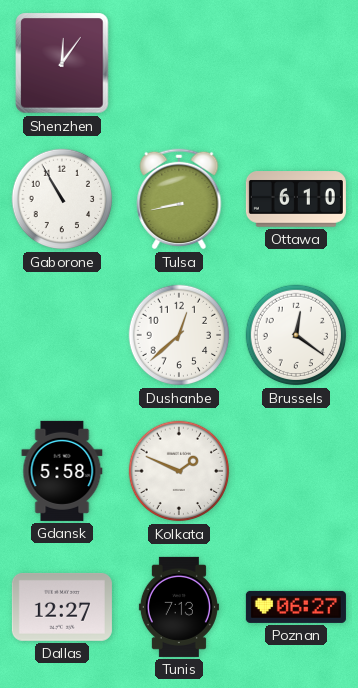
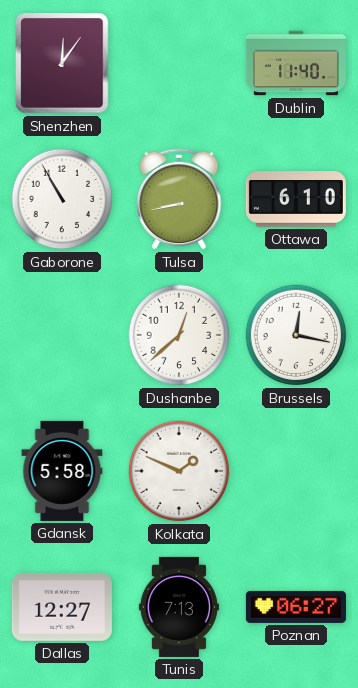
Dublin: none -> 11:40
Brussels: 12:21 -> 12:17
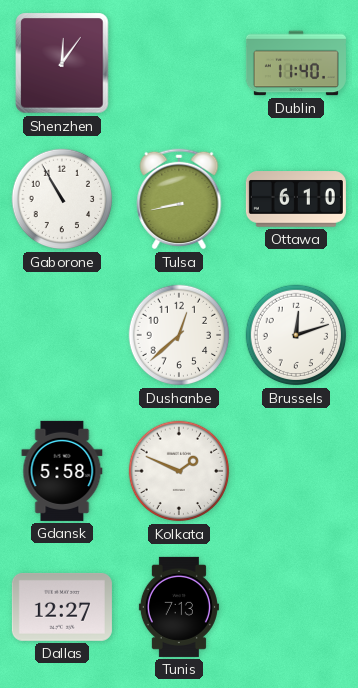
Brussels: 12:17 -> 12:12
Poznan: 06:27 -> none
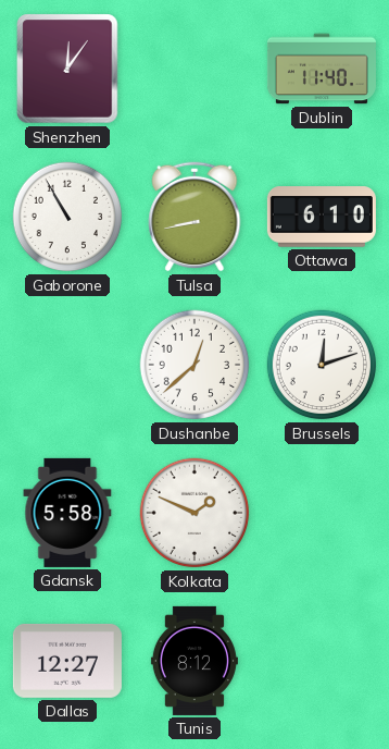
Tunis: 7:13 -> 8:12
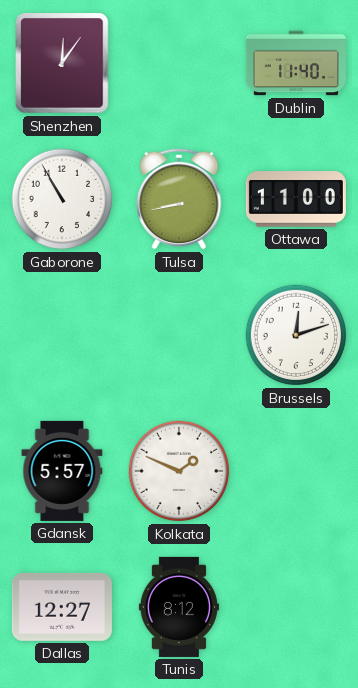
Ottawa: 6:10 -> 11:00
Dushanbe: 12:38 -> none
Gdansk: 5:58 -> 5:57
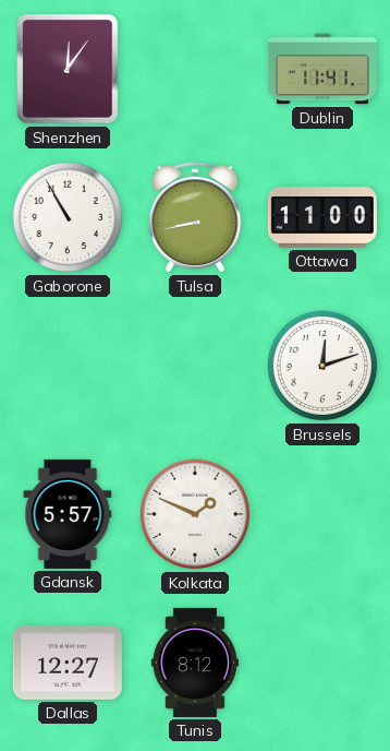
Dublin: 11:40 -> 11:41
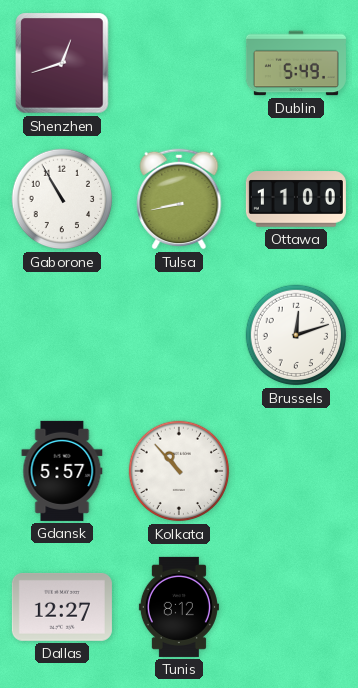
Shenzhen: 12:06 -> 12:42
Dublin: 11:41 -> 5:49
Kolkata: 1:49 -> 10:53
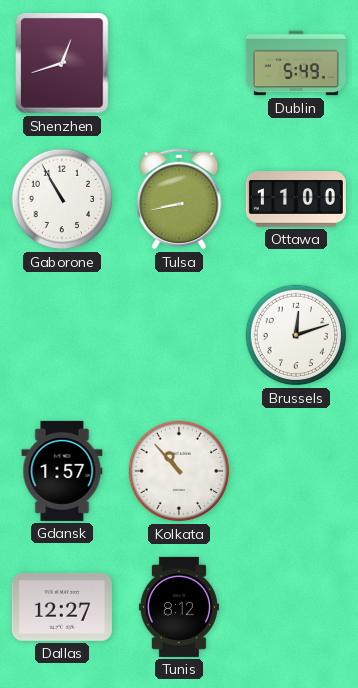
Gdansk: 5:57 -> 1:57
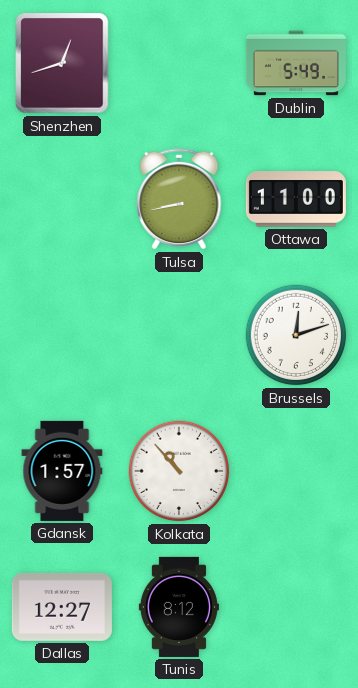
Gaborone: 10:55 -> none
